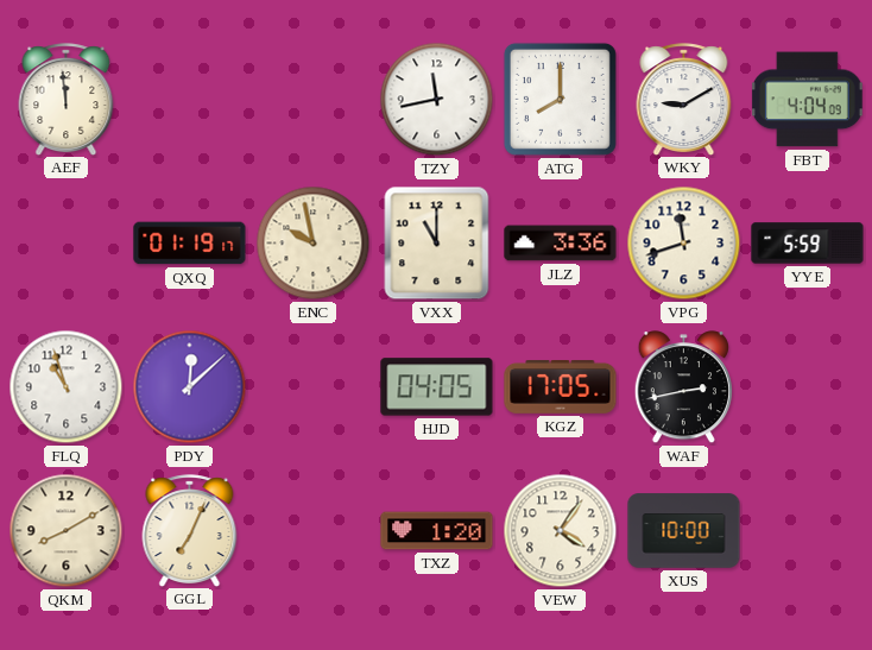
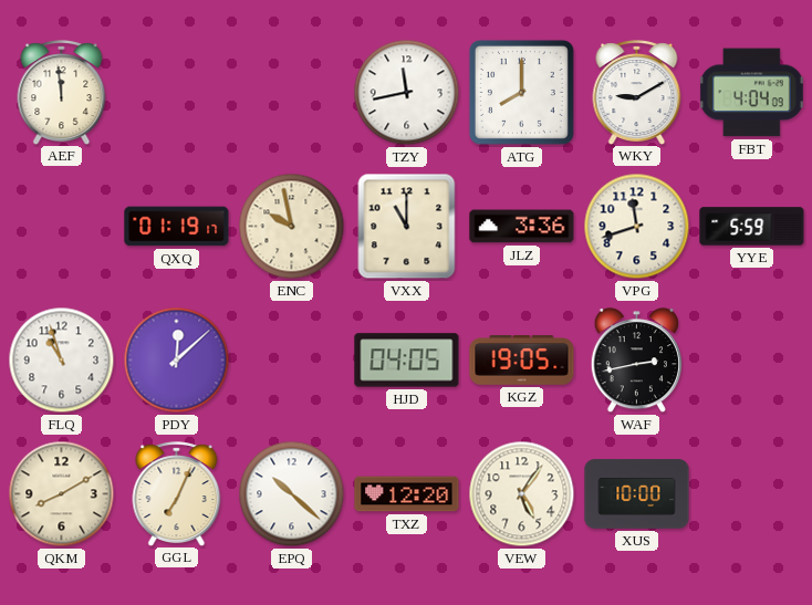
KGZ: 17:05 -> 19:05
EPQ: none -> 10:22
TXZ: 1:20 -> 12:20
VEW: 4:06 -> 5:06
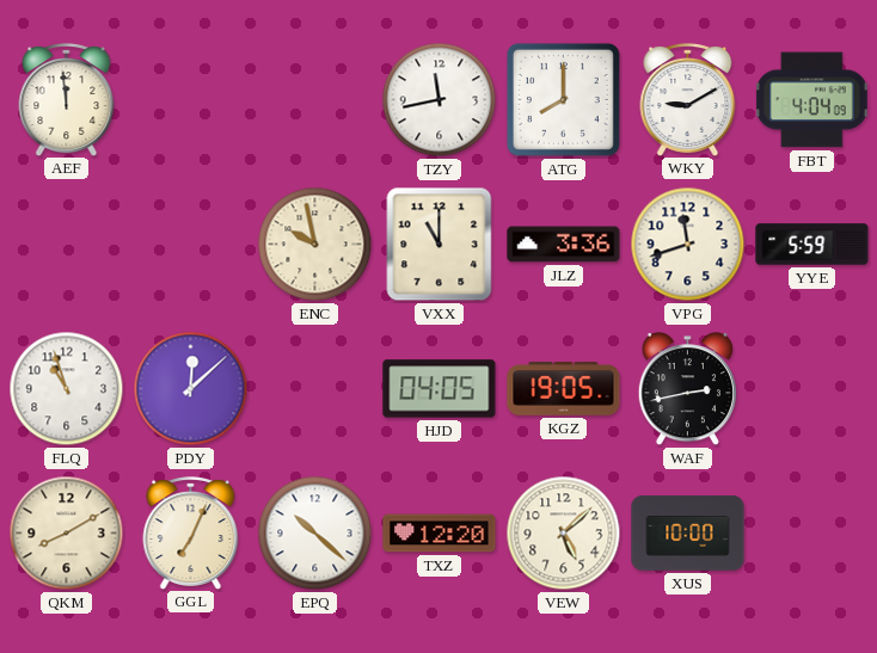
QXQ: 01:19 -> none
VEW: 5:06 -> 5:08
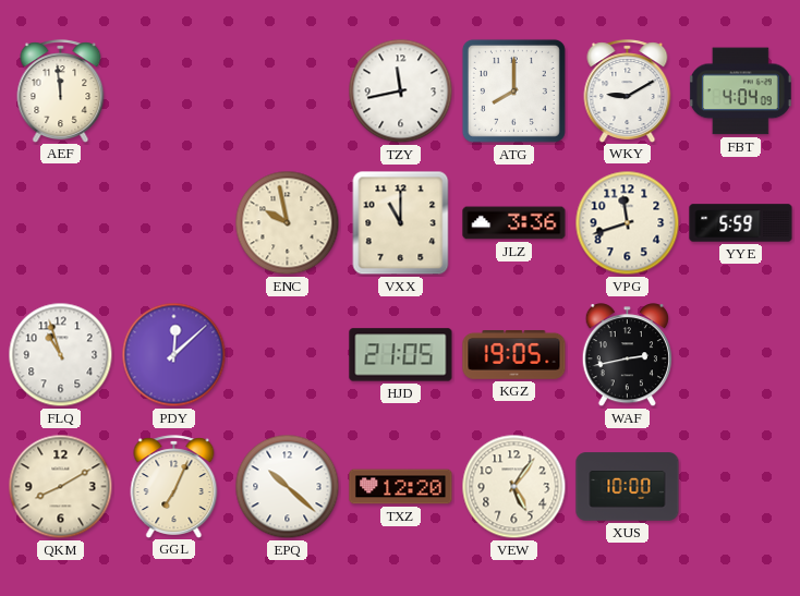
HJD: 04:05 -> 21:05
VEW: 5:08 -> 5:06
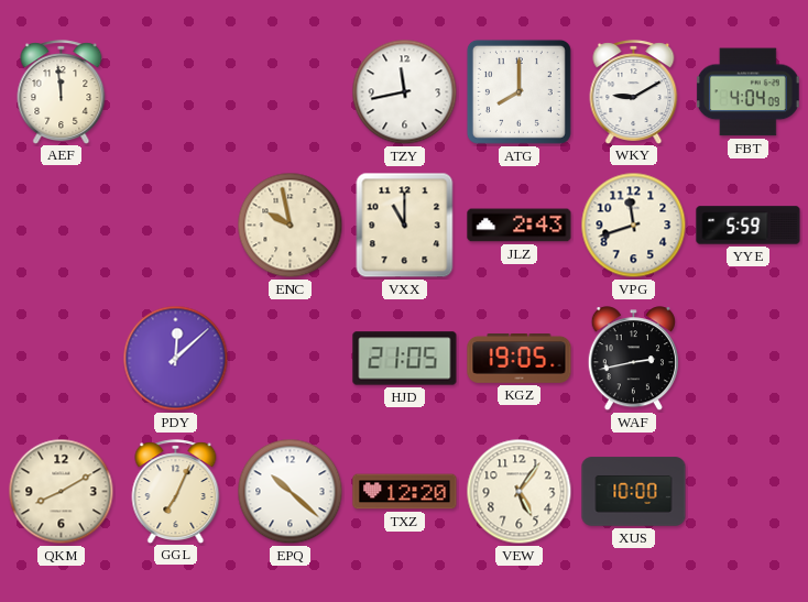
JLZ: 3:36 -> 2:43
FLQ: 10:57 -> none
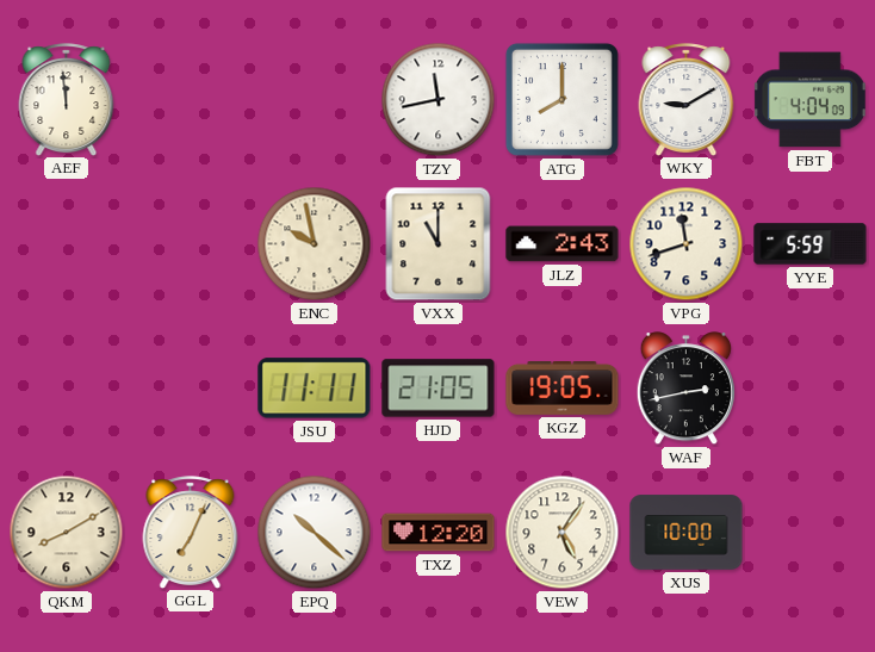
PDY: 12:08 -> none
JSU: none -> 11:11
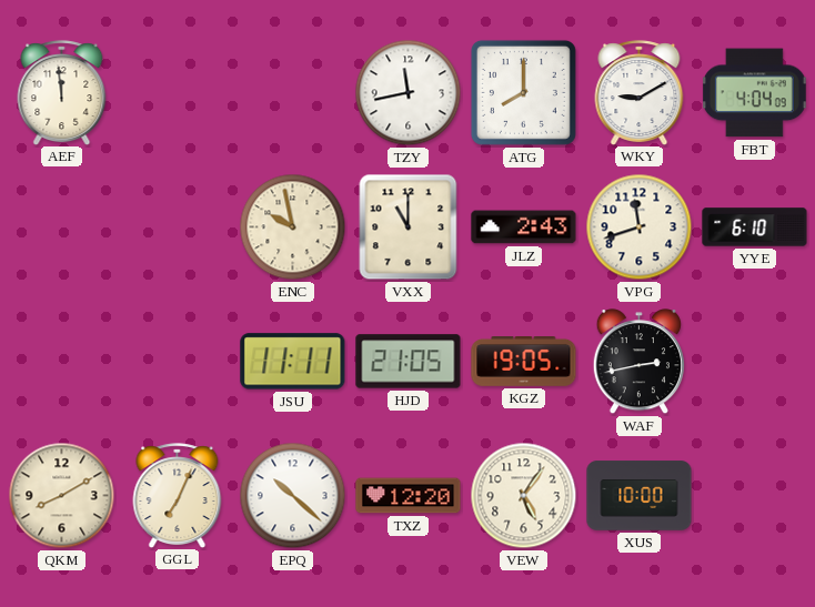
YYE: 5:59 -> 6:10
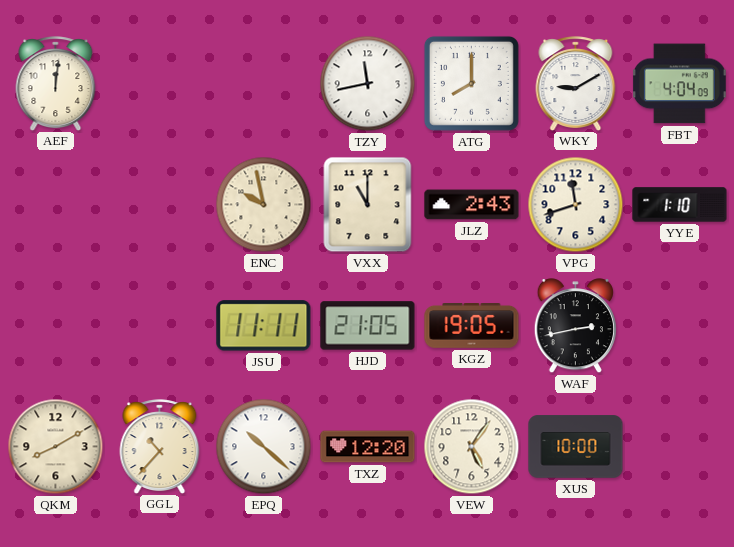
AEF: 11:59 -> 12:01
YYE: 6:10 -> 1:10
GGL: 7:04 -> 10:37
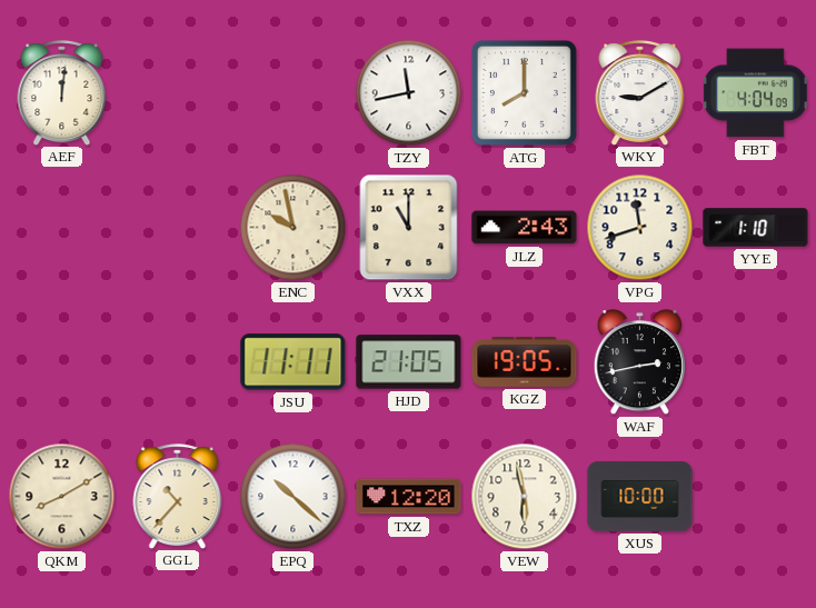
VEW: 5:06 -> 5:58
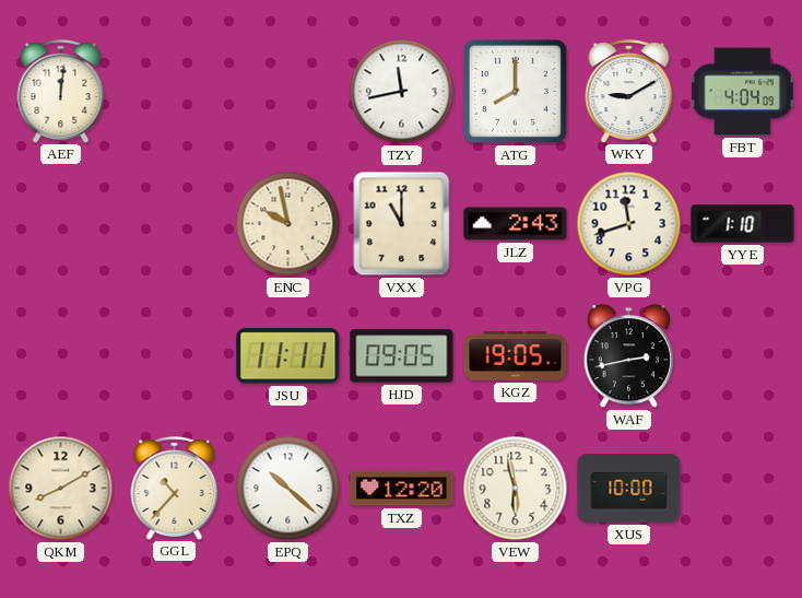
HJD: 21:05 -> 09:05
